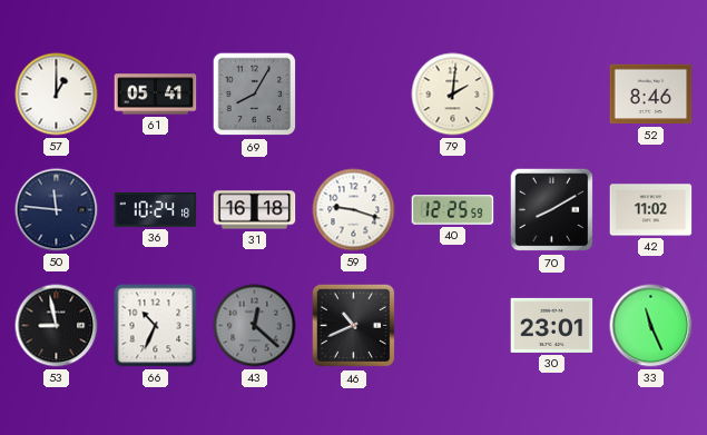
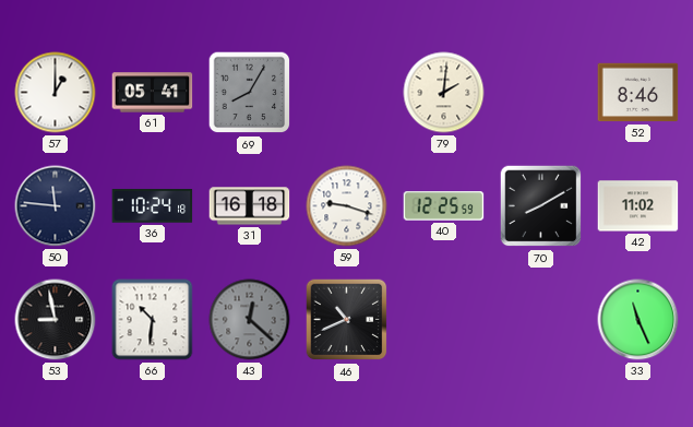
66: 10:34 -> 10:31
30: 23:01 -> none
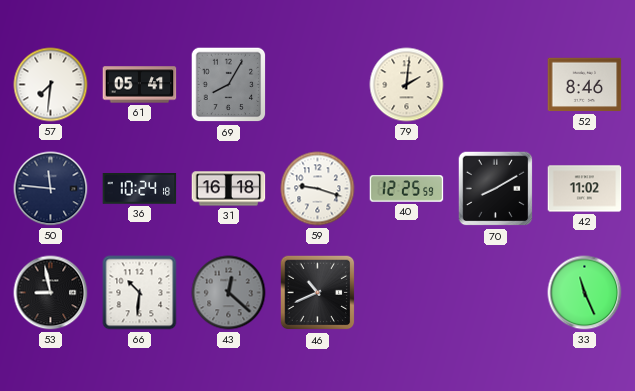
57: 1:00 -> 7:31
